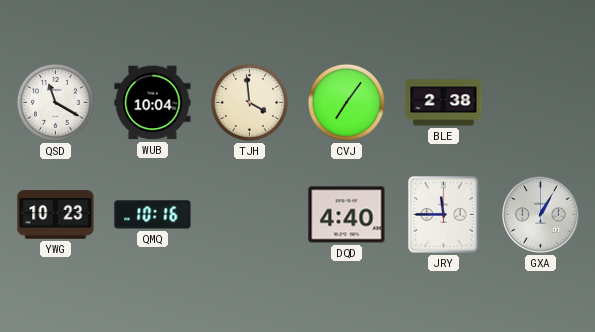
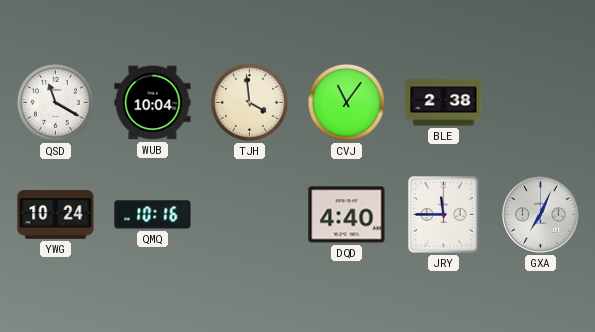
CVJ: 7:06 -> 11:06
YWG: 10:23 -> 10:24
GXA: 1:05 -> 7:04
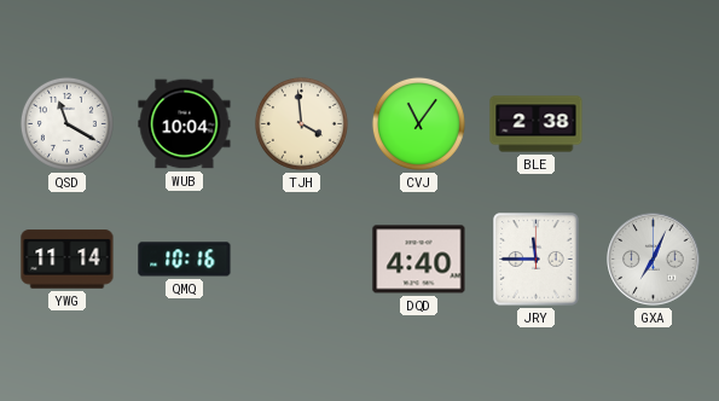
YWG: 10:24 -> 11:14
